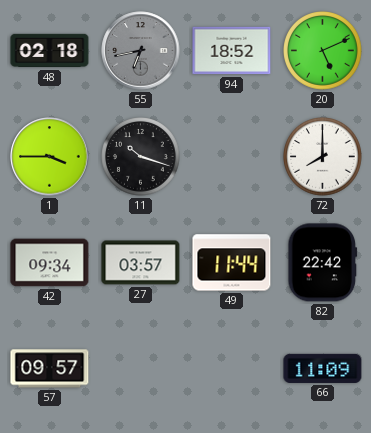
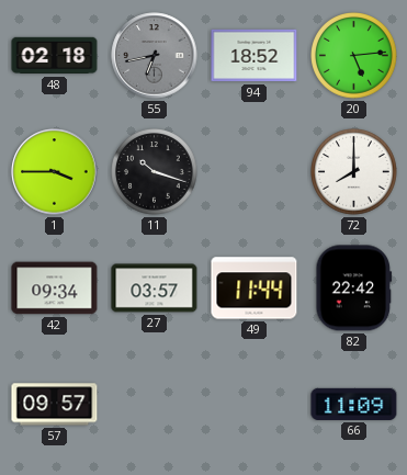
20: 5:11 -> 5:14
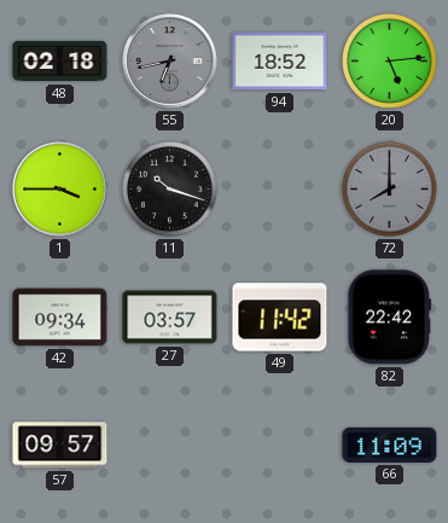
72 dial: white -> grey
49: 11:44 -> 11:42
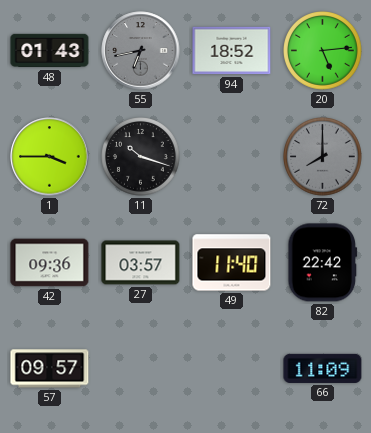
48: 02:18 -> 01:43
42: 09:34 -> 09:36
49: 11:42 -> 11:40
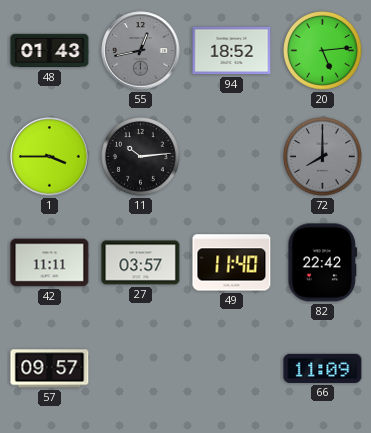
55: 6:43 -> 12:43
11: 10:18 -> 10:14
42: 09:36 -> 11:11
